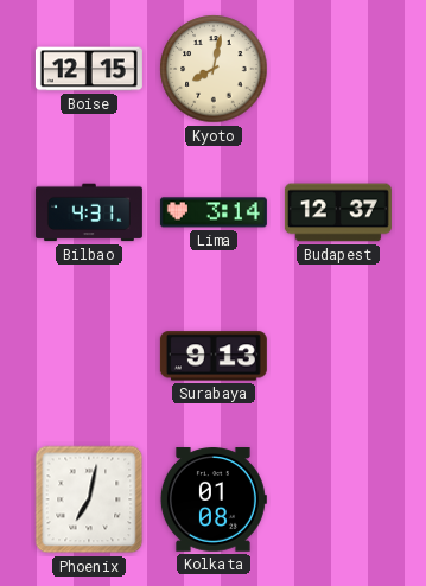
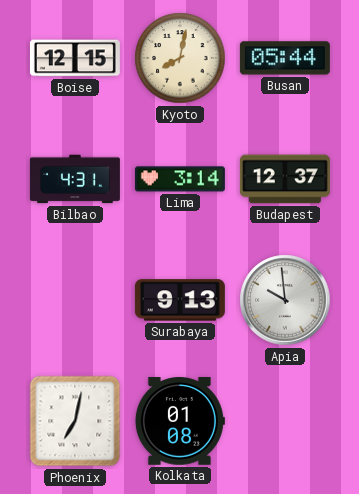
Busan: none -> 05:44
Apia: none -> 9:59
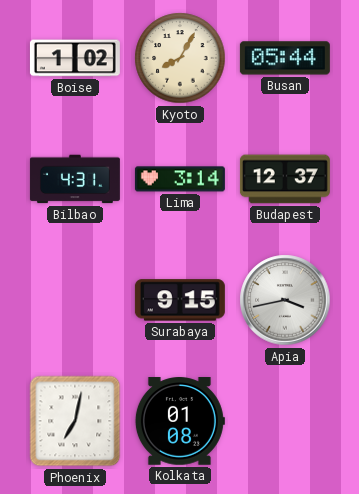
Boise: 12:15 -> 1:02
Kyoto: 8:02 -> 8:05
Surabaya: 9:13 -> 9:15
Apia: 9:59 -> 3:43
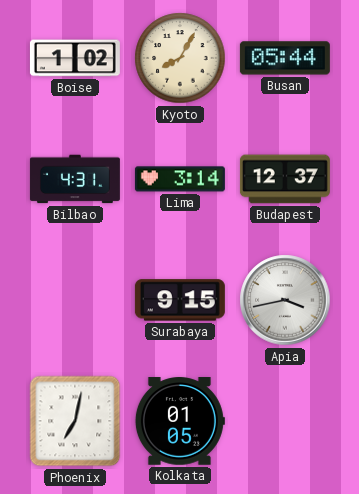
Kolkata: 01:08 -> 01:05
